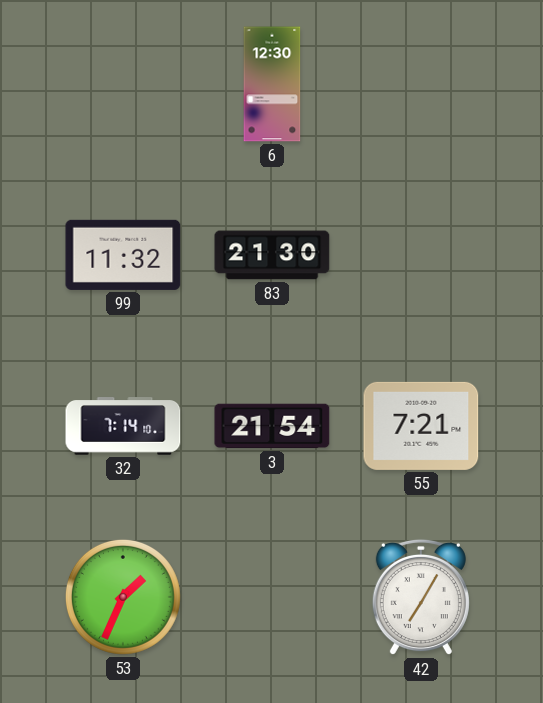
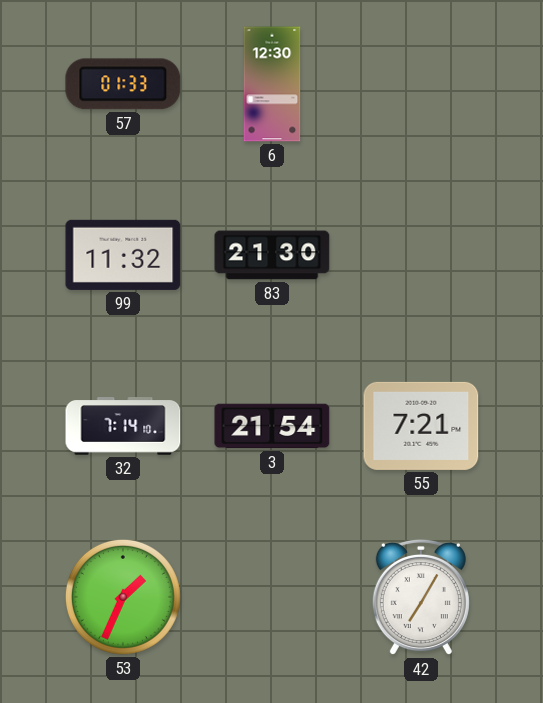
57: none -> 01:33
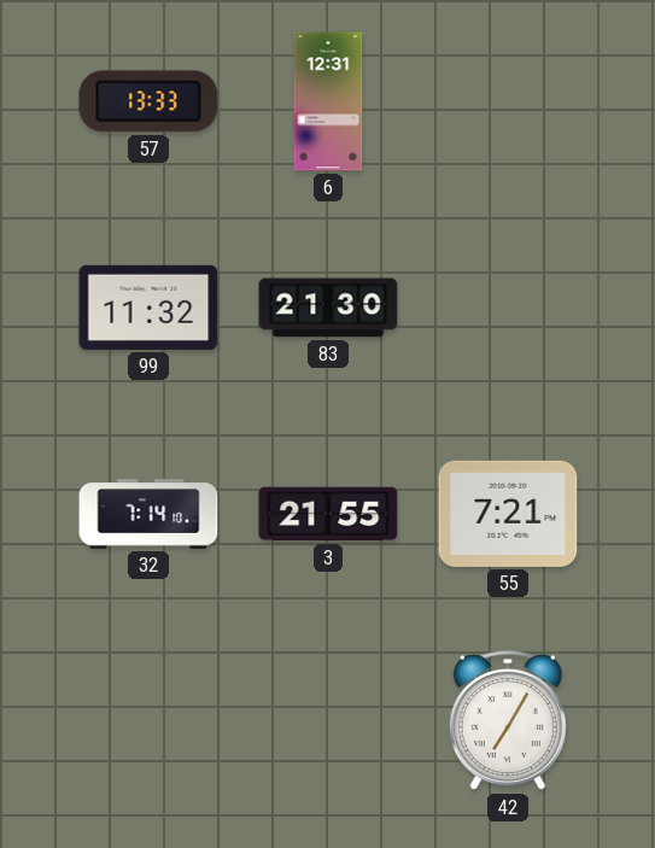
57: 01:33 -> 13:33
6: 12:30 -> 12:31
3: 21:54 -> 21:55
53: 1:34 -> none
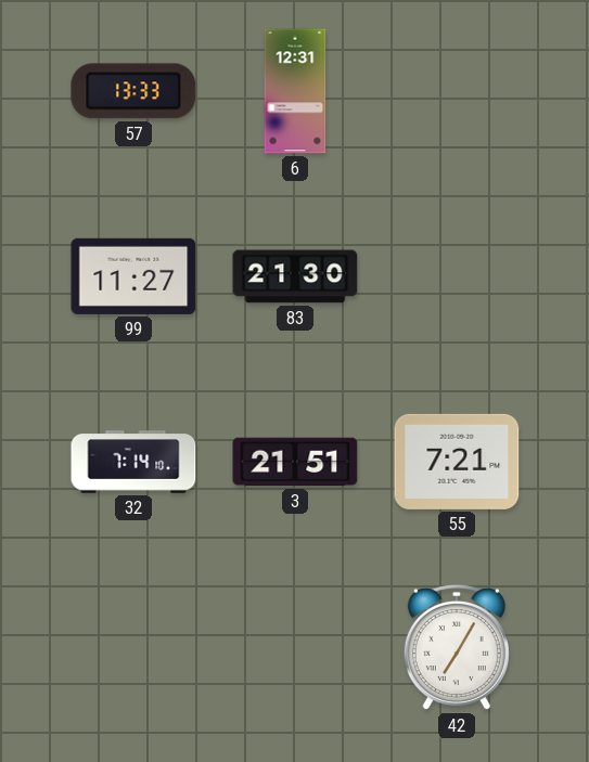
99: 11:32 -> 11:27
3: 21:55 -> 21:51
